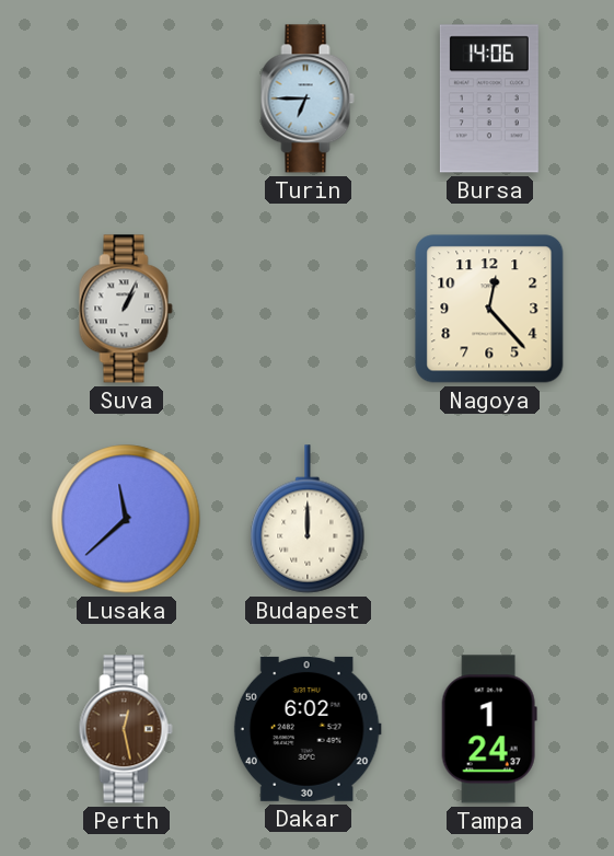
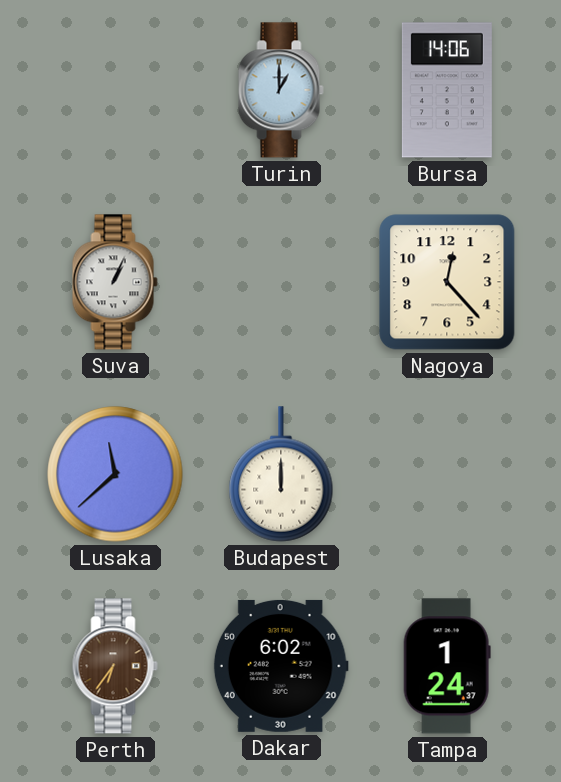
Turin: 6:45 -> 1:00
Perth: 12:28 -> 6:36
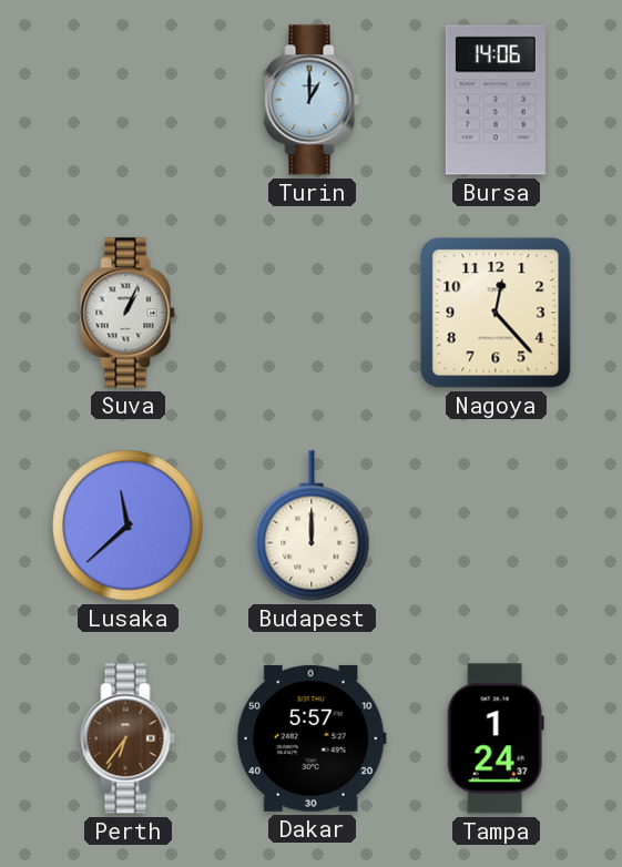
Dakar: 6:02 -> 5:57
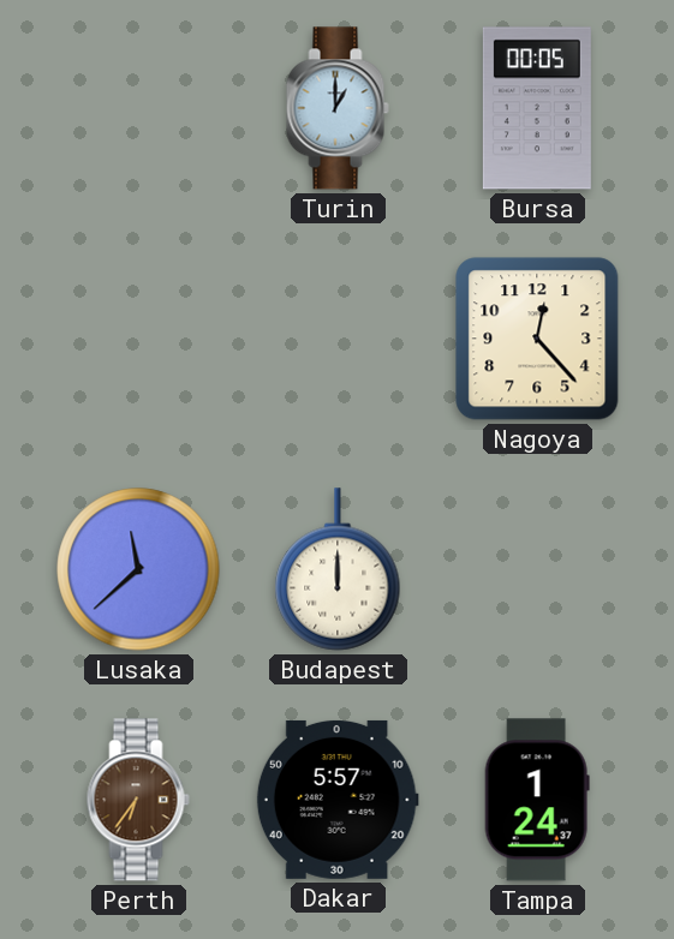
Bursa: 14:06 -> 00:05
Suva: 1:04 -> none
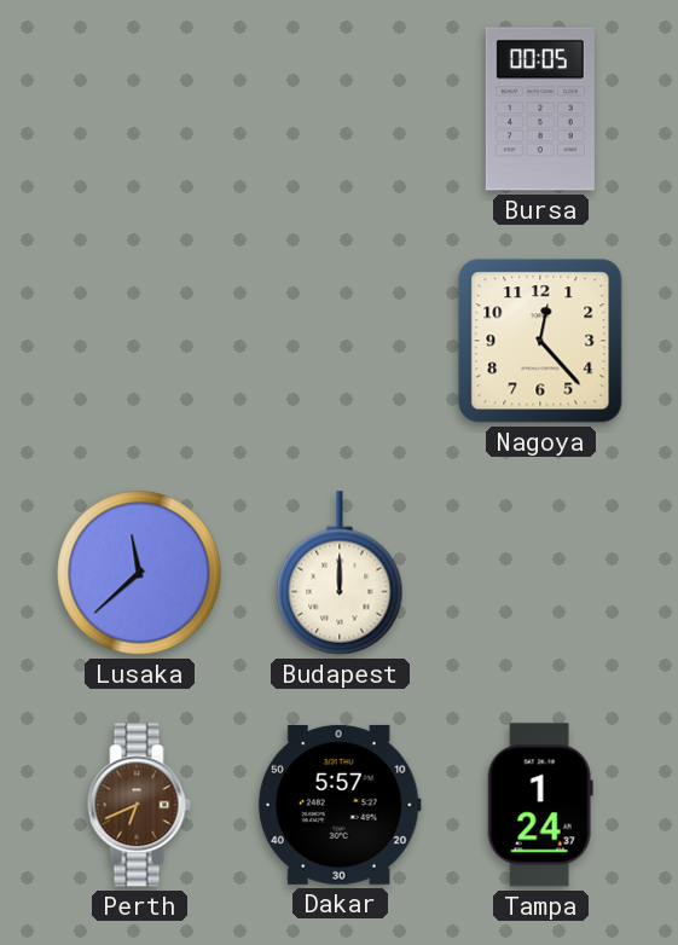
Turin: 1:00 -> none
Perth: 6:36 -> 6:41
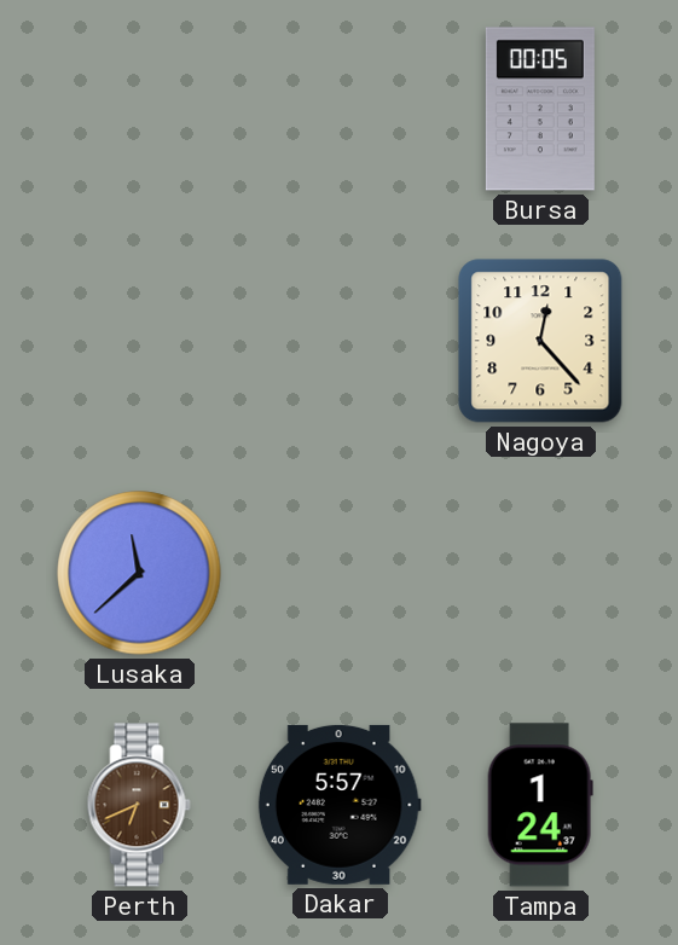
Budapest: 12:00 -> none
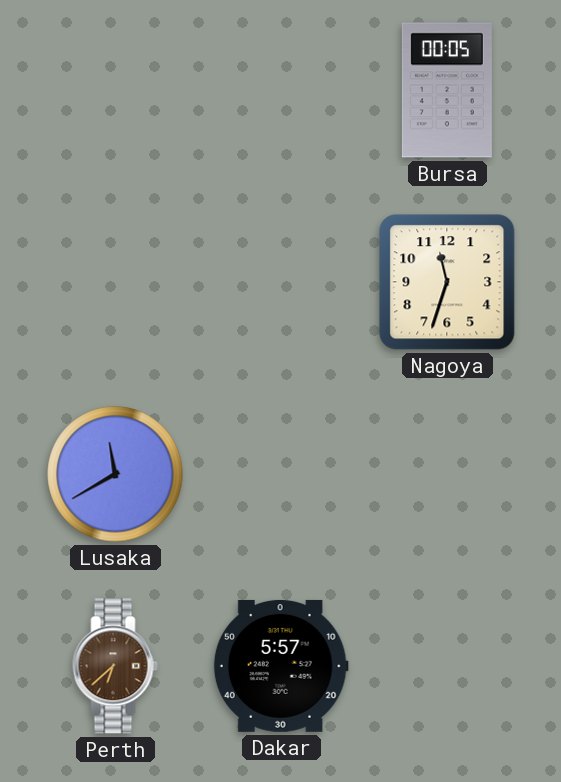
Nagoya: 12:23 -> 11:33
Lusaka: 11:38 -> 11:40
Perth: 6:41 -> 6:38
Tampa: 1:24 -> none
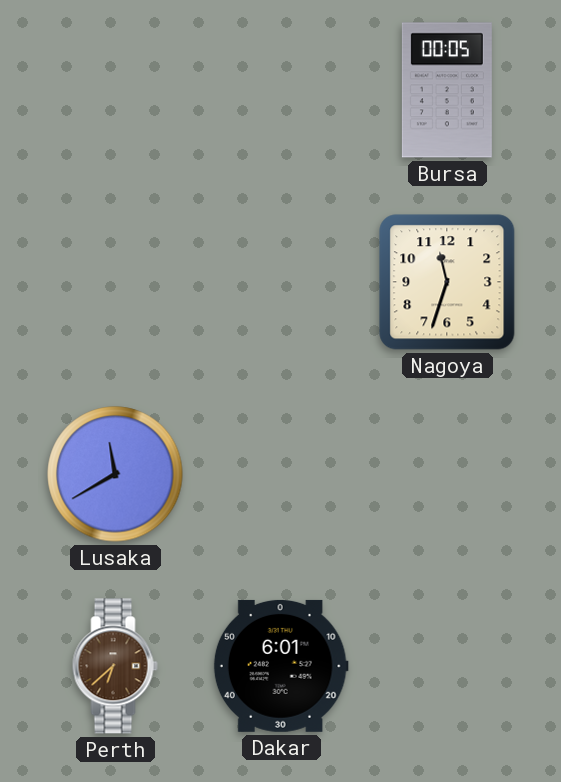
Dakar: 5:57 -> 6:01
